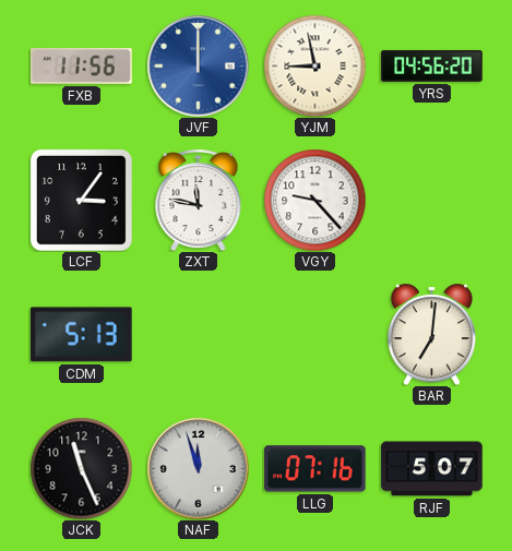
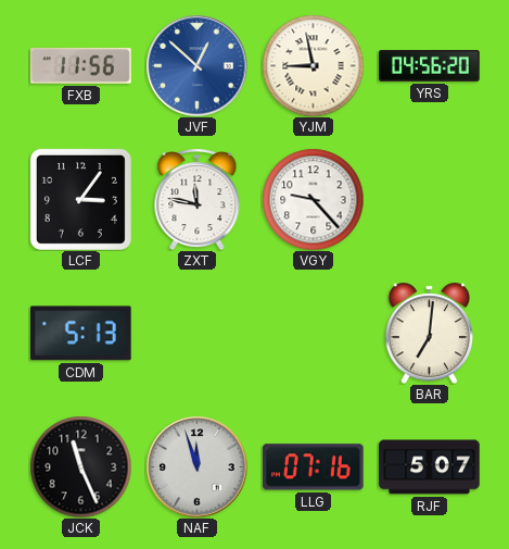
JVF: 12:00 -> 12:52
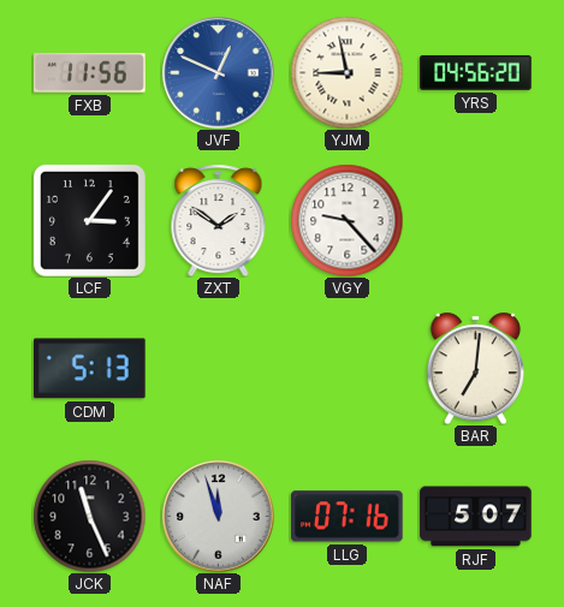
JVF: 12:52 -> 12:49
ZXT: 11:47 -> 1:51
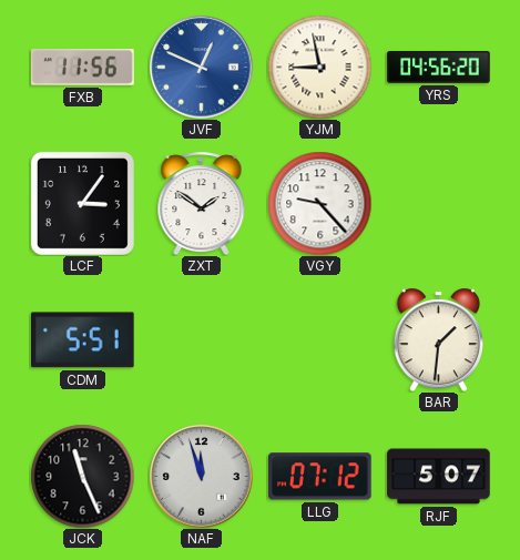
CDM: 5:13 -> 5:51
BAR: 7:01 -> 1:31
LLG: 07:16 -> 07:12
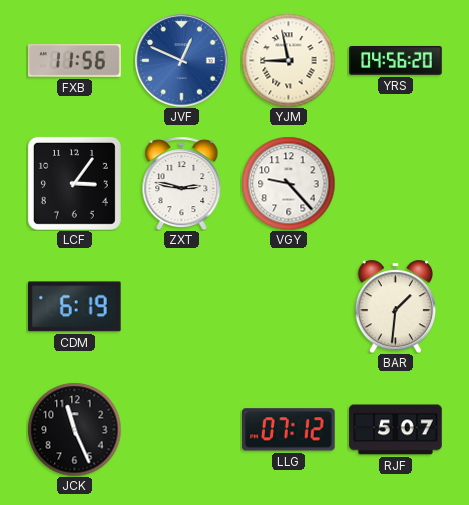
ZXT: 1:51 -> 2:47
CDM: 5:51 -> 6:19
NAF: 11:57 -> none
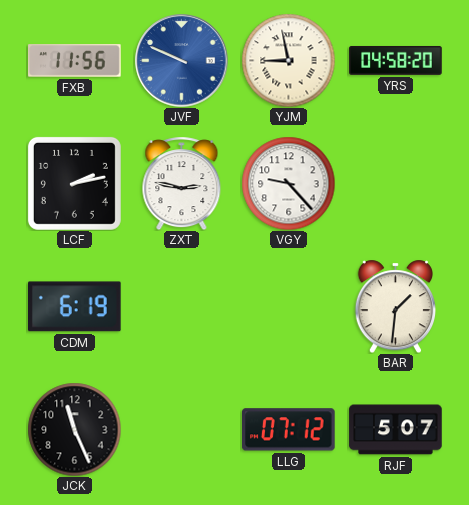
JVF: 12:49 -> 9:49
YRS: 04:56 -> 04:58
LCF: 3:06 -> 2:13
